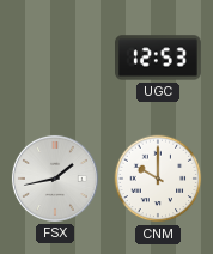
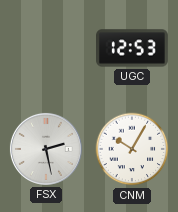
FSX: 1:43 -> 2:28
CNM: 10:00 -> 10:05
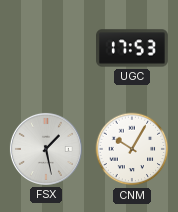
UGC: 12:53 -> 17:53
FSX: 2:28 -> 1:28
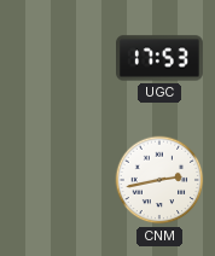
FSX: 1:28 -> none
CNM: 10:05 -> 2:43
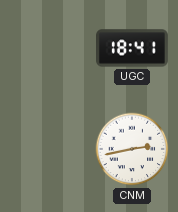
UGC: 17:53 -> 18:41
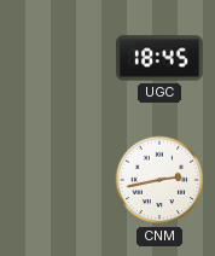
UGC: 18:41 -> 18:45
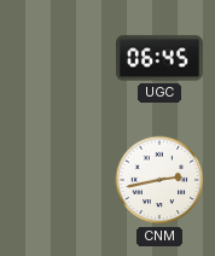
UGC: 18:45 -> 06:45
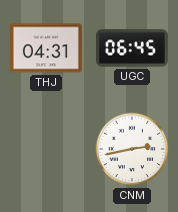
THJ: none -> 04:31
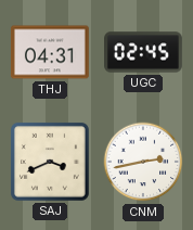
UGC: 06:45 -> 02:45
SAJ: none -> 3:41
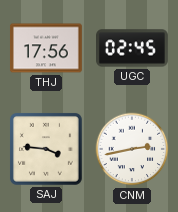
THJ: 04:31 -> 17:56
SAJ: 3:41 -> 3:46
